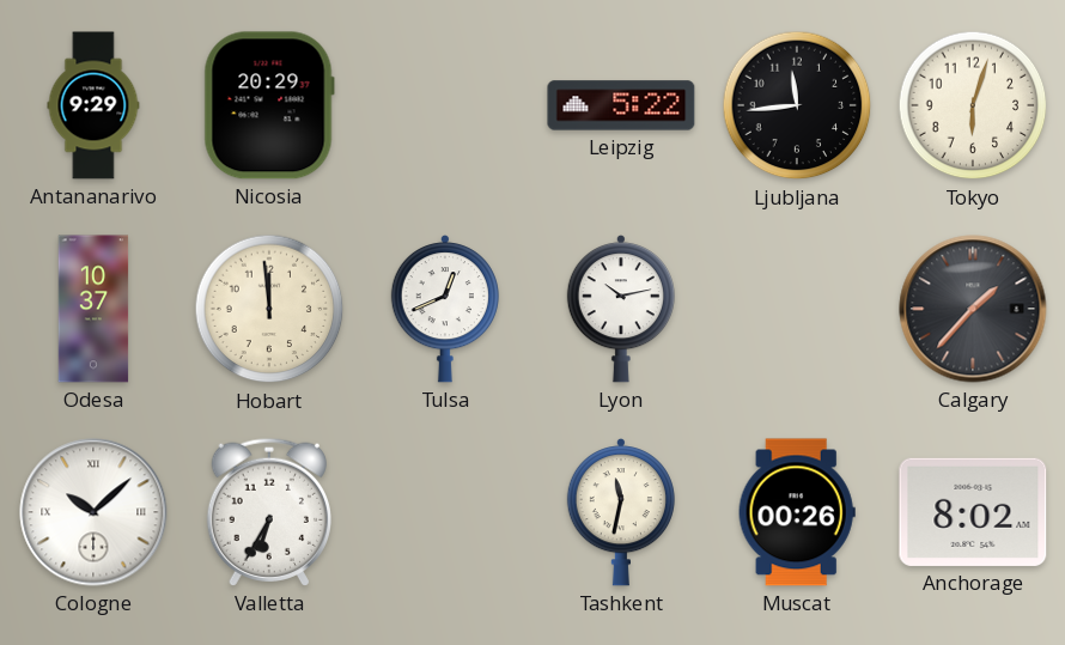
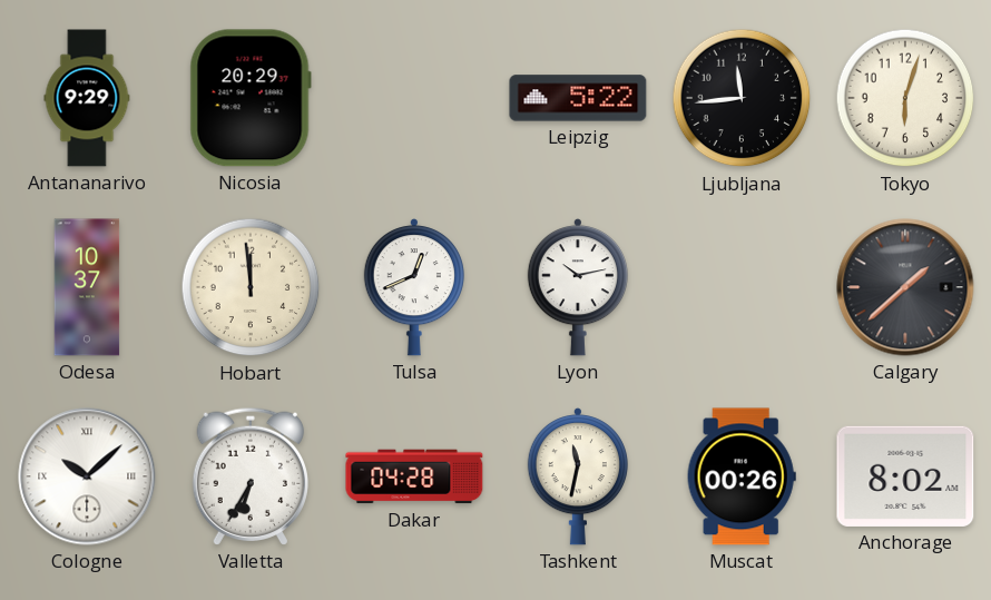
Calgary: 1:37 -> 1:38
Dakar: none -> 04:28
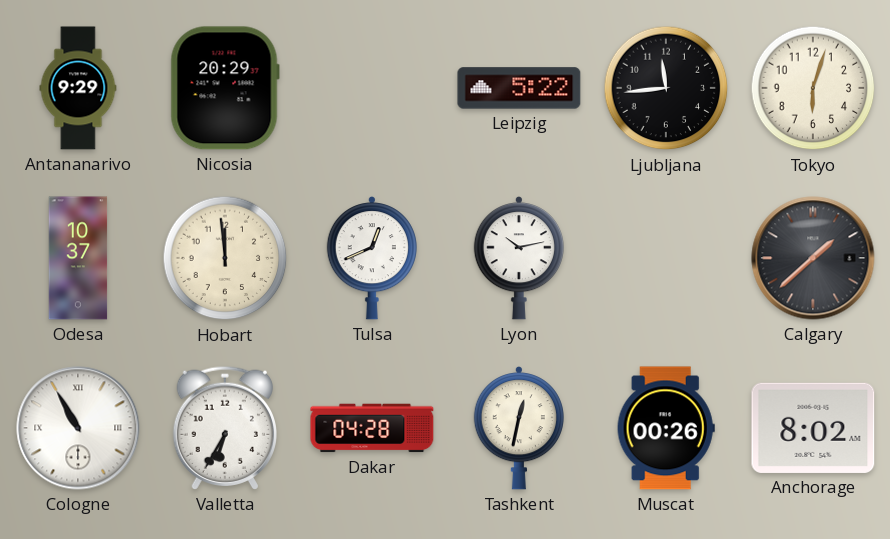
Cologne: 10:08 -> 10:55
Tashkent: 11:32 -> 12:32
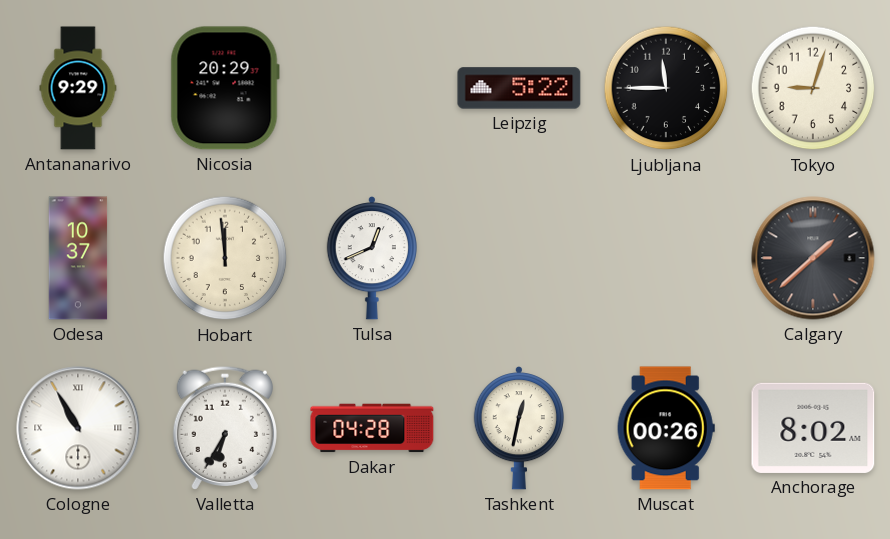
Ljubljana: 11:44 -> 11:45
Tokyo: 6:03 -> 9:03
Lyon: 10:13 -> none
